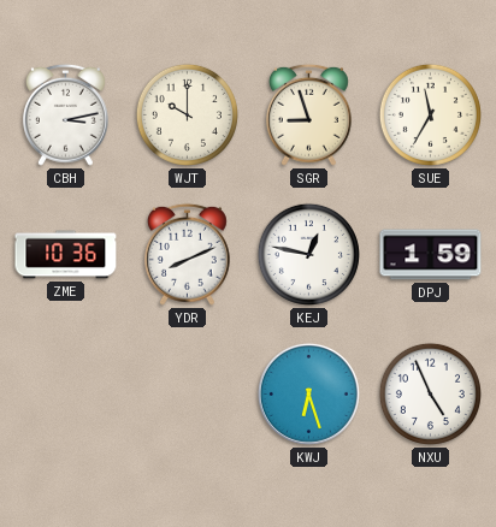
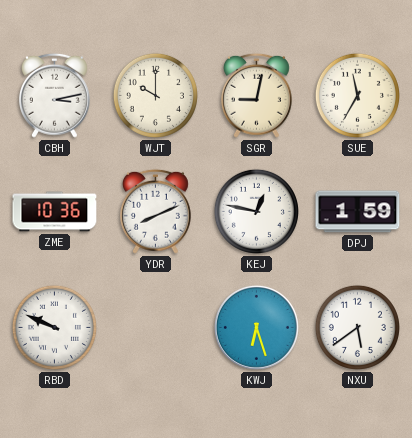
SGR: 8:57 -> 9:02
RBD: none -> 9:49
NXU: 4:56 -> 5:39
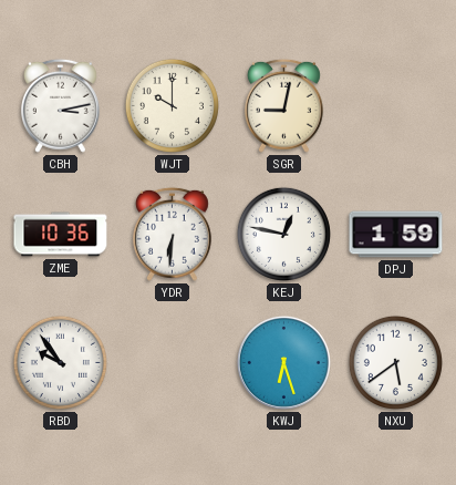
SUE: 11:35 -> none
YDR: 8:11 -> 6:31
RBD: 9:49 -> 9:54
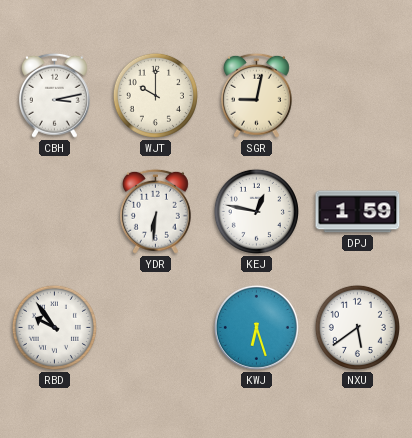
ZME: 10:36 -> none
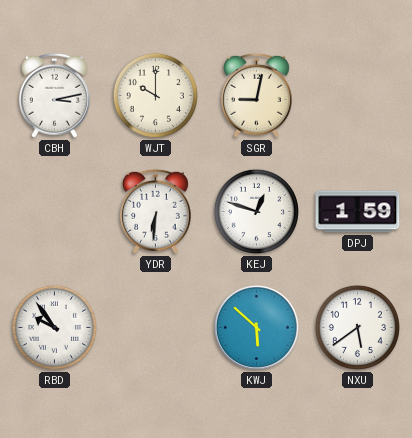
KEJ: 12:47 -> 12:48
KWJ: 6:27 -> 5:52
